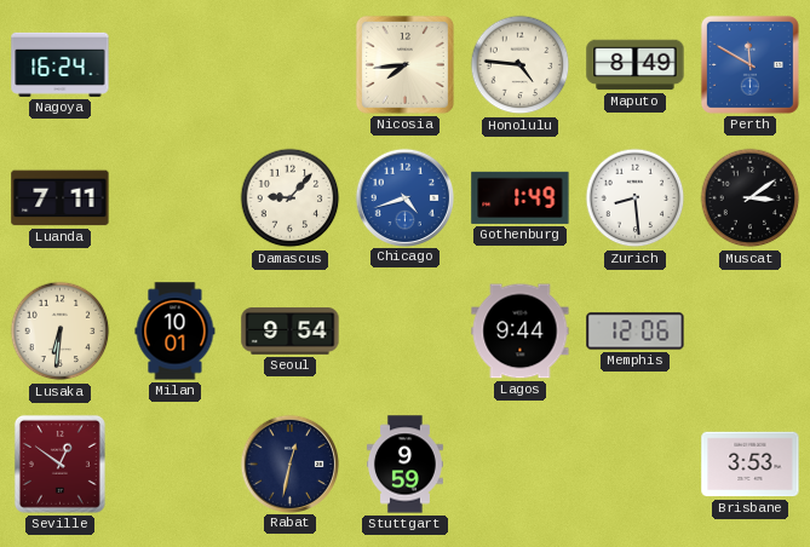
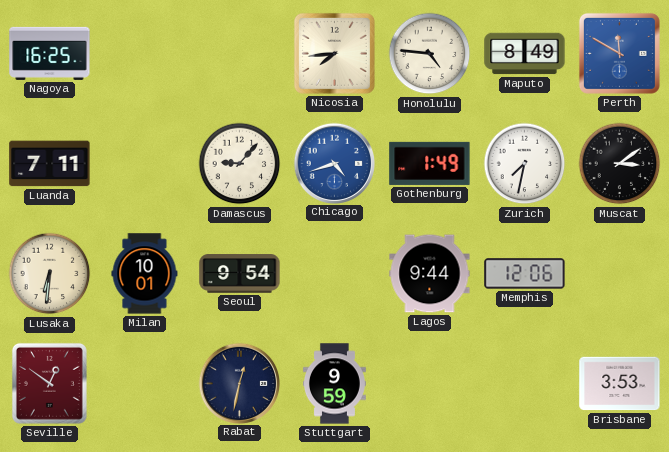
Nagoya: 16:24 -> 16:25
Zurich: 8:29 -> 7:32
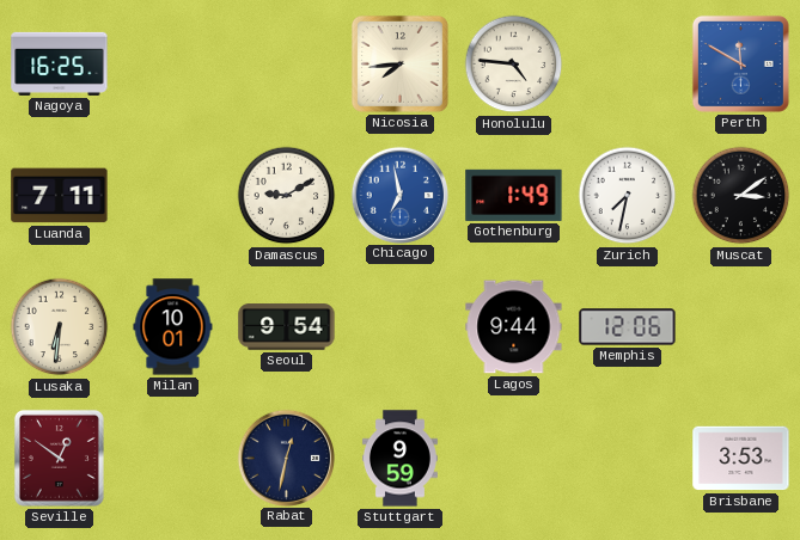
Maputo: 8:49 -> none
Damascus: 9:07 -> 9:10
Chicago: 4:42 -> 6:58
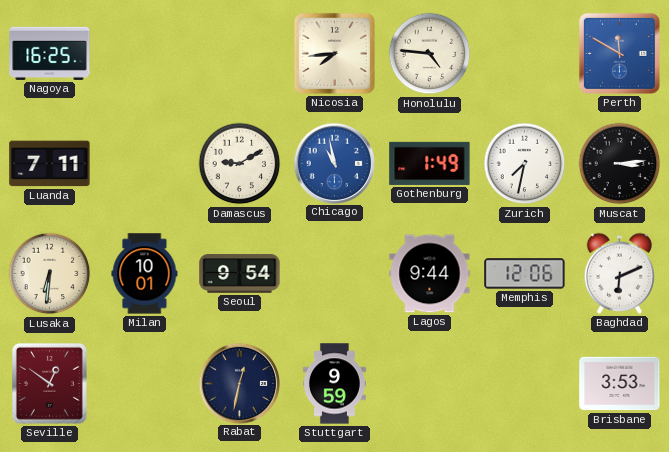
Chicago: 6:58 -> 10:58
Muscat: 3:09 -> 3:14
Baghdad: none -> 6:11
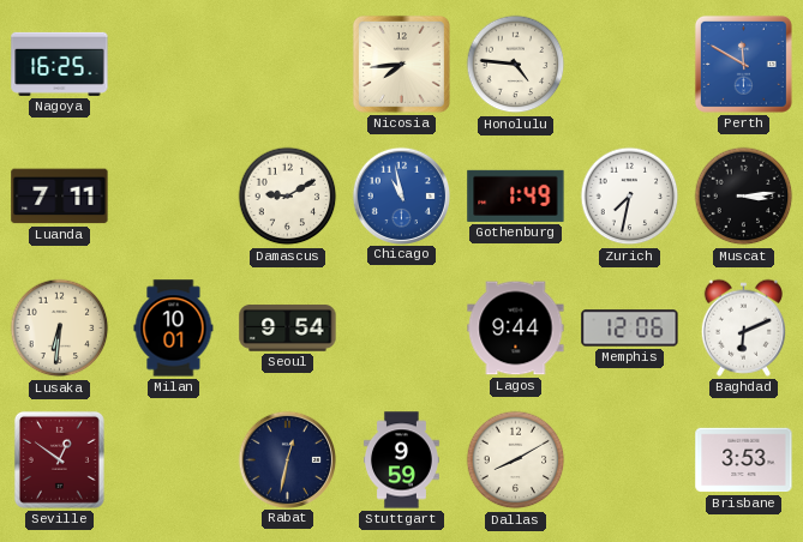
Dallas: none -> 8:10
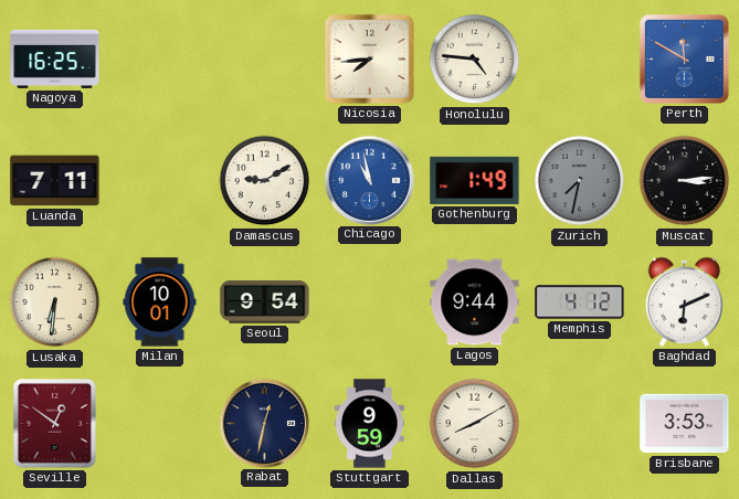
Zurich dial: white -> grey
Memphis: 12:06 -> 4:12
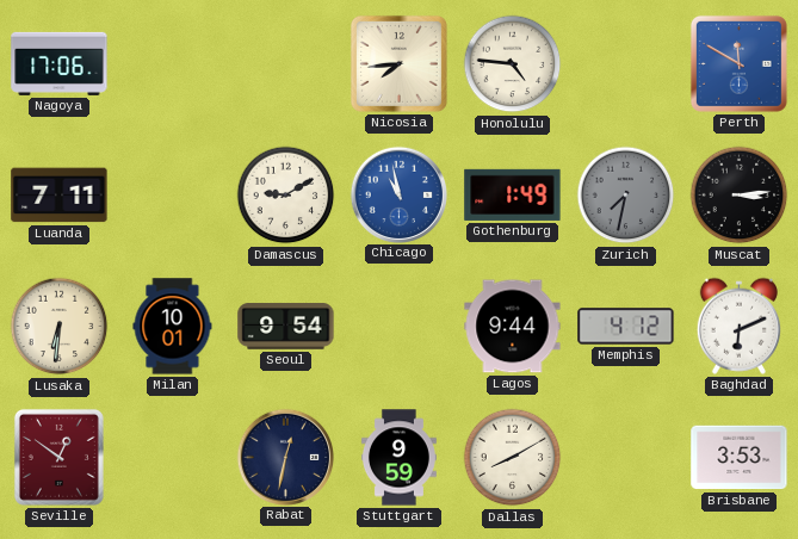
Nagoya: 16:25 -> 17:06
